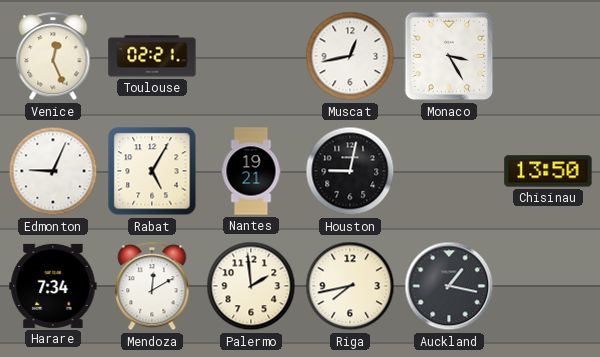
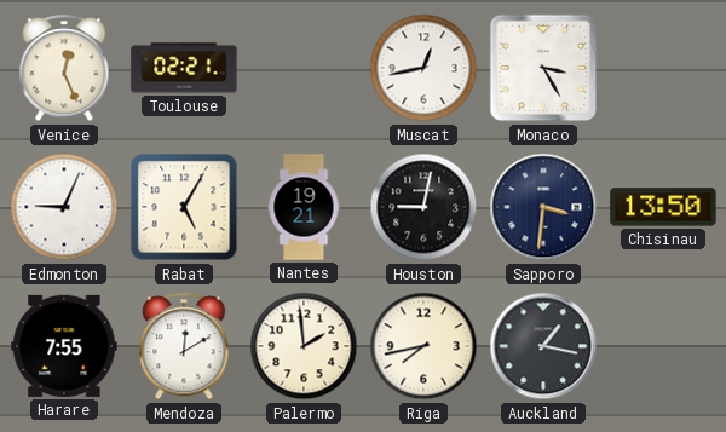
Sapporo: none -> 3:31
Harare: 7:34 -> 7:55
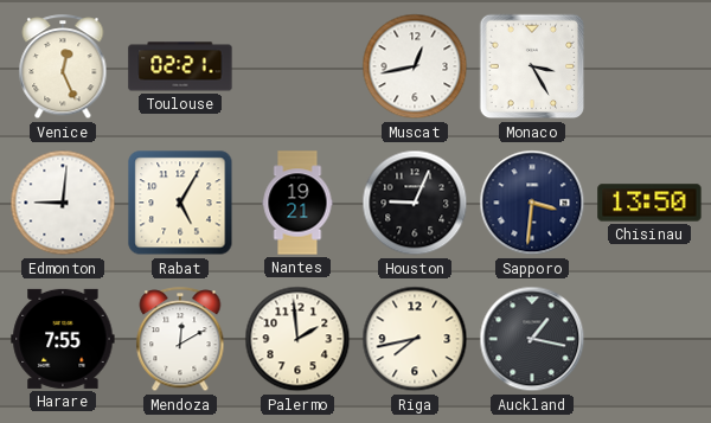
Edmonton: 9:04 -> 9:01
Houston: 9:02 -> 9:04
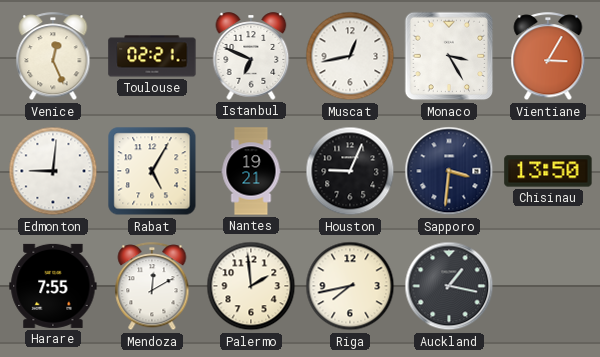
Istanbul: none -> 6:49
Vientiane: none -> 3:05
